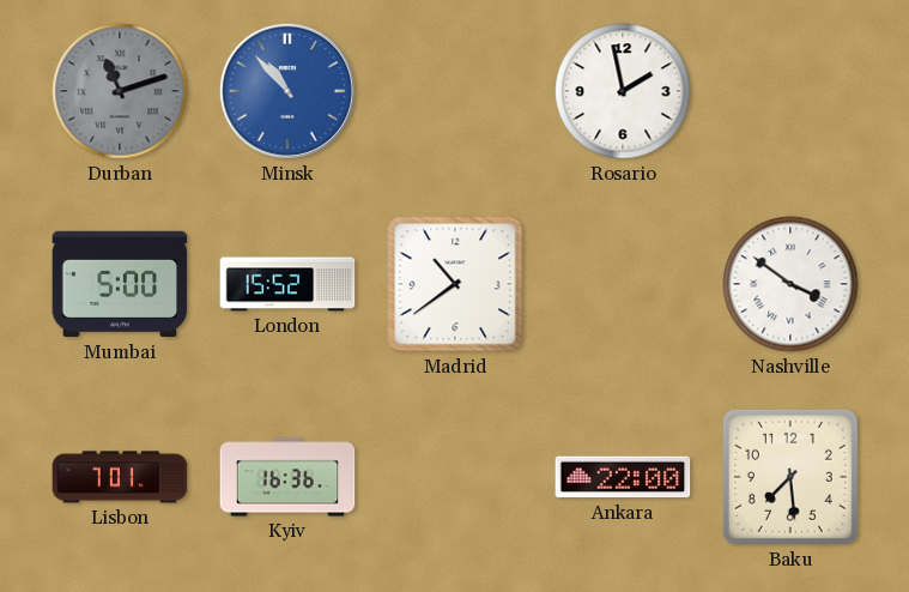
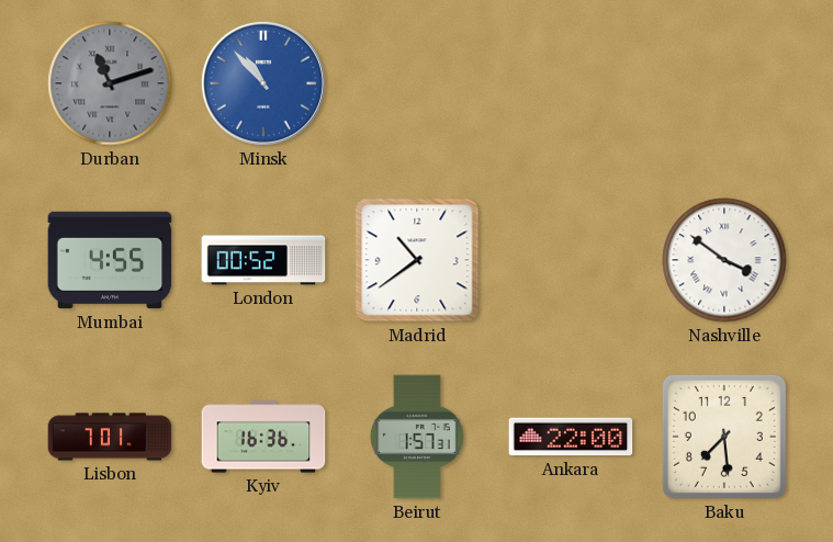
Rosario: 1:58 -> none
Mumbai: 5:00 -> 4:55
London: 15:52 -> 00:52
Beirut: none -> 1:57
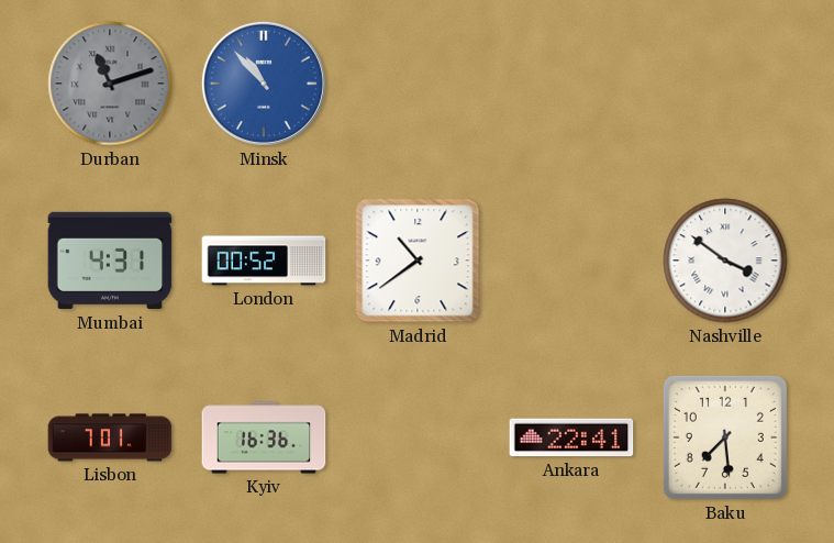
Mumbai: 4:55 -> 4:31
Beirut: 1:57 -> none
Ankara: 22:00 -> 22:41
